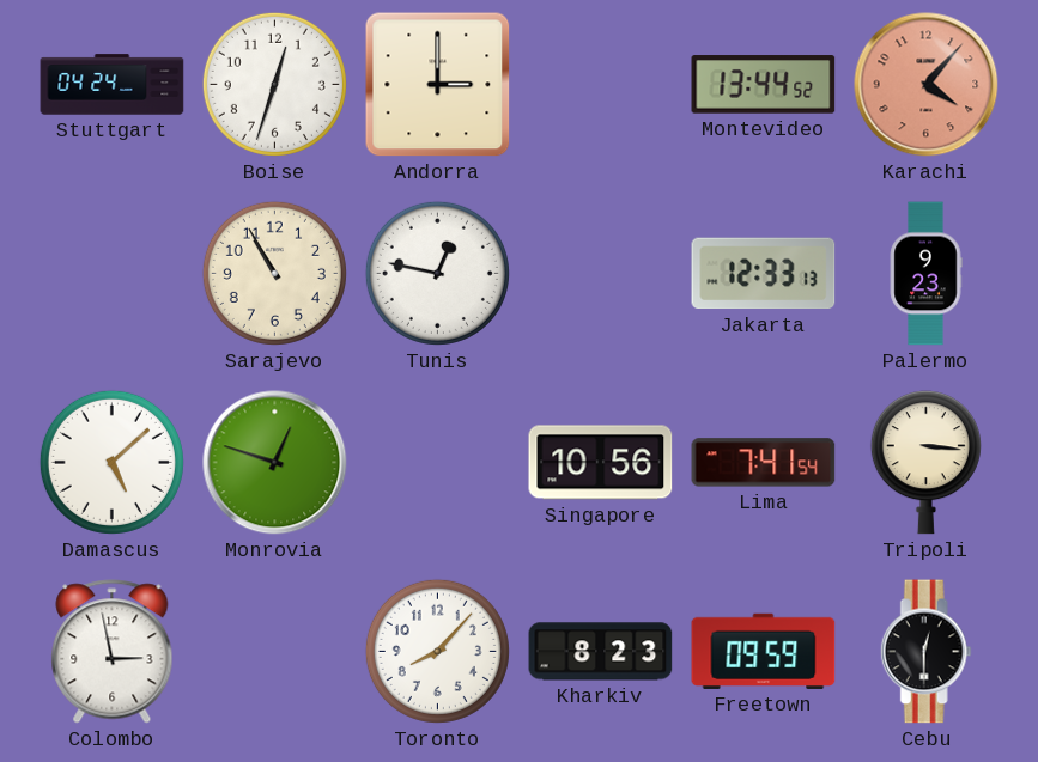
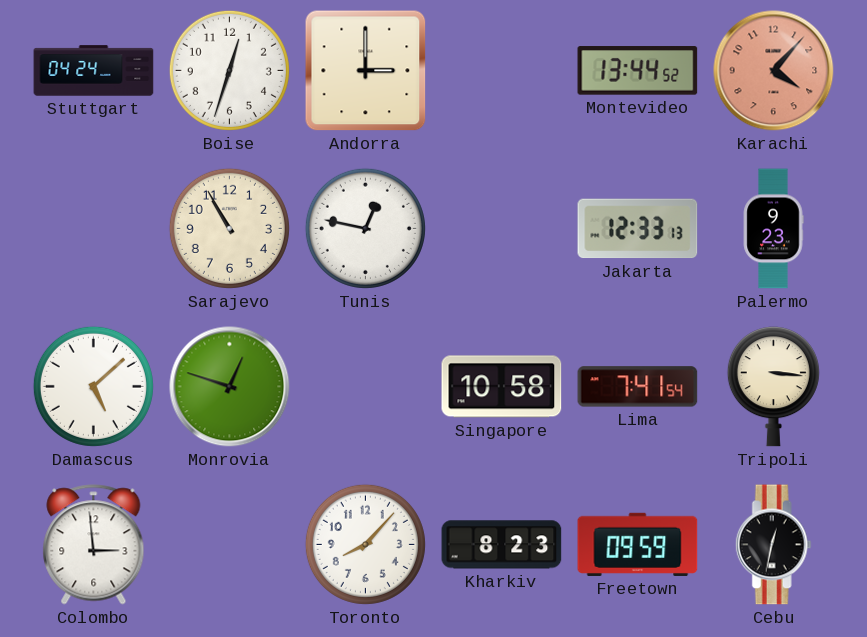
Singapore: 10:56 -> 10:58
Colombo: 2:58 -> 2:59
Cebu: 12:30 -> 12:32
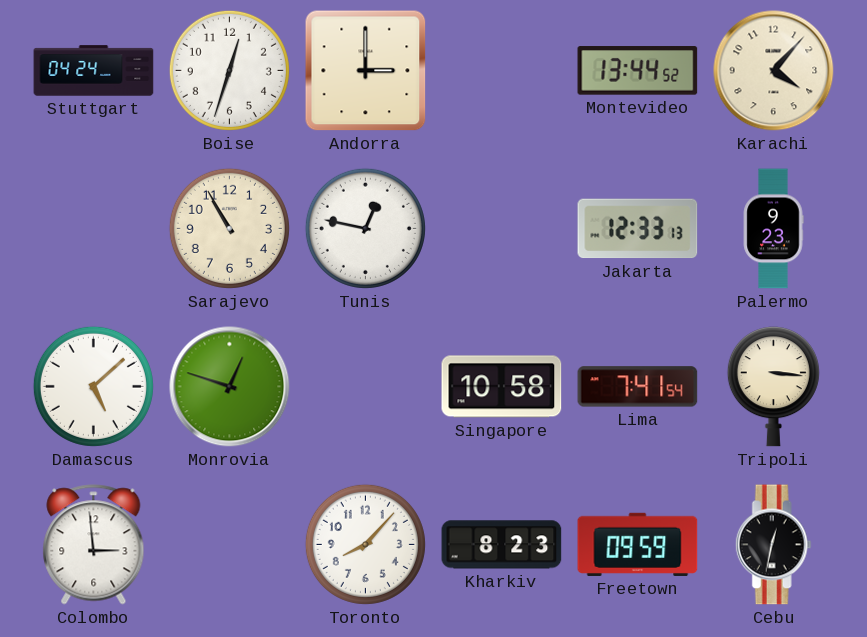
Karachi dial: salmon -> cream
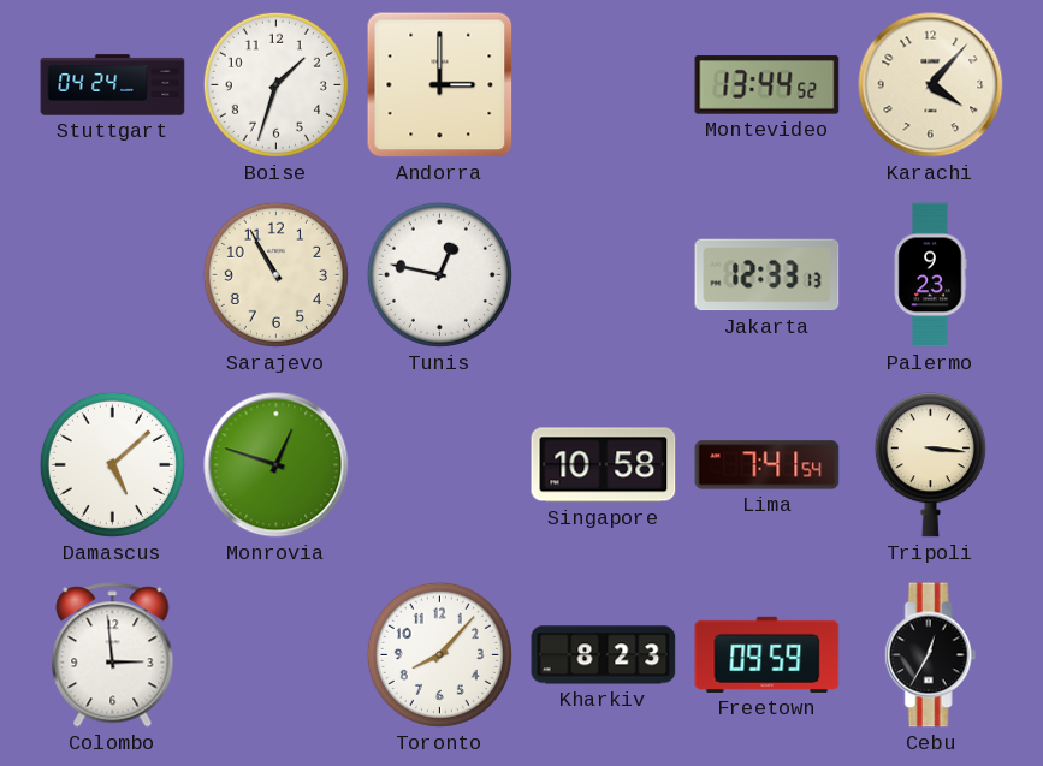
Boise: 12:33 -> 1:33
Cebu: 12:32 -> 12:35
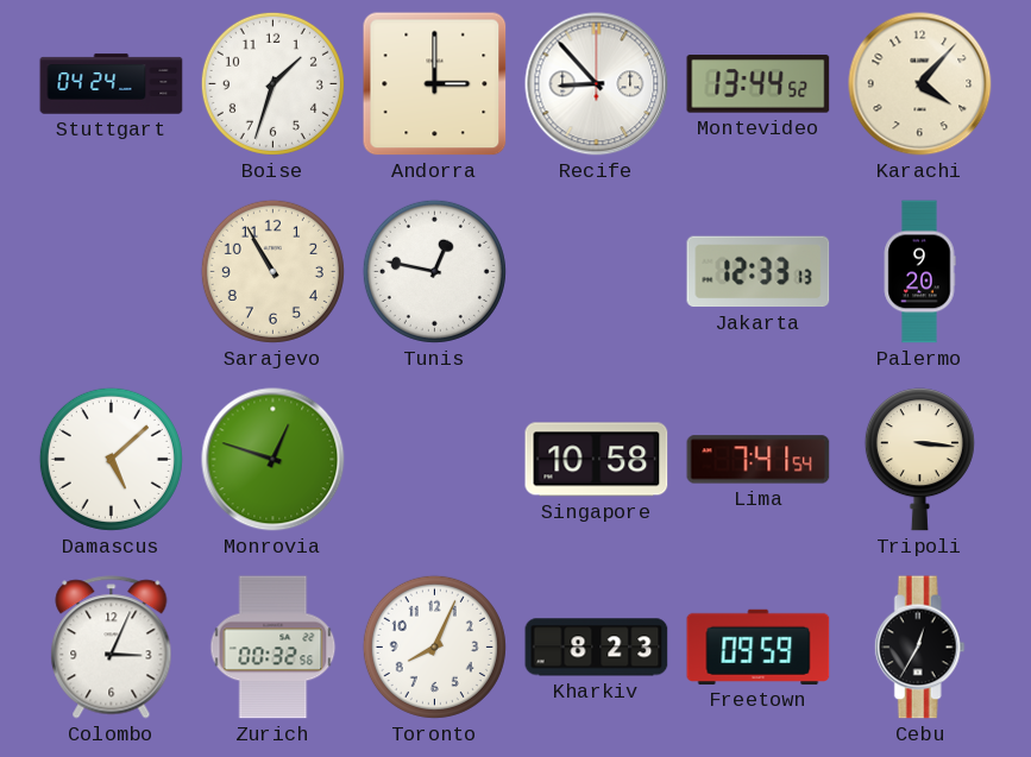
Recife: none -> 8:53
Palermo: 9:23 -> 9:20
Colombo: 2:59 -> 3:04
Zurich: none -> 00:32
Toronto: 8:07 -> 8:04
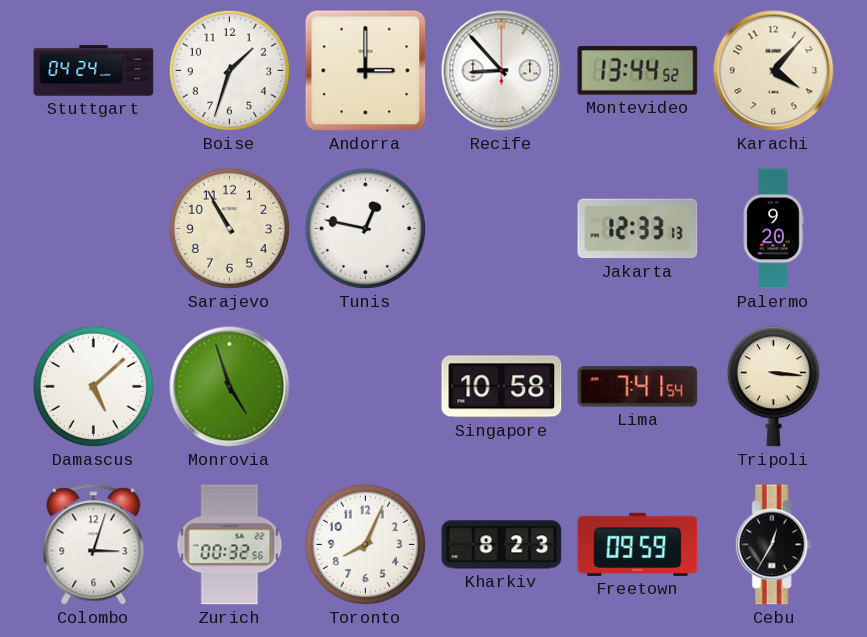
Monrovia: 12:48 -> 4:57
Colombo: 3:04 -> 3:03
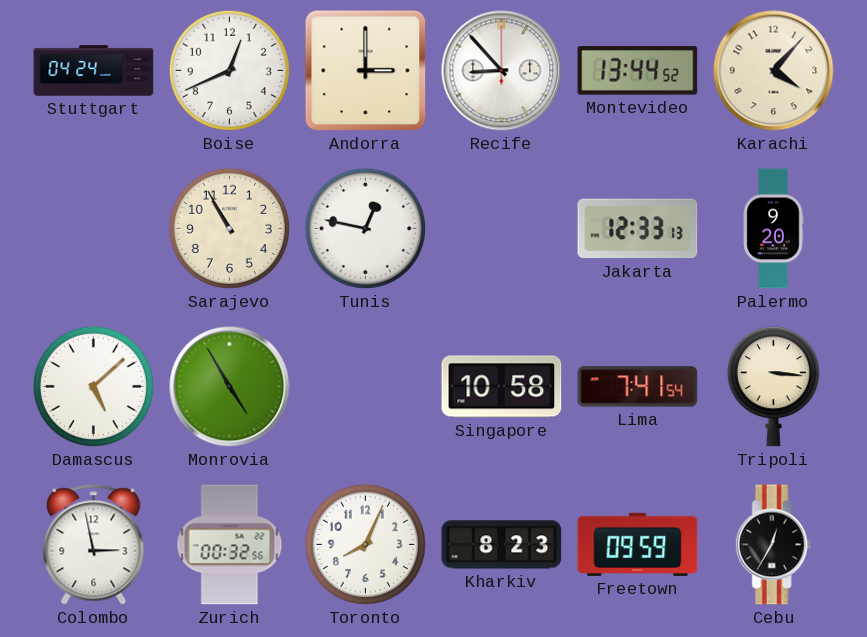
Boise: 1:33 -> 12:41
Monrovia: 4:57 -> 4:55
Colombo: 3:03 -> 2:58
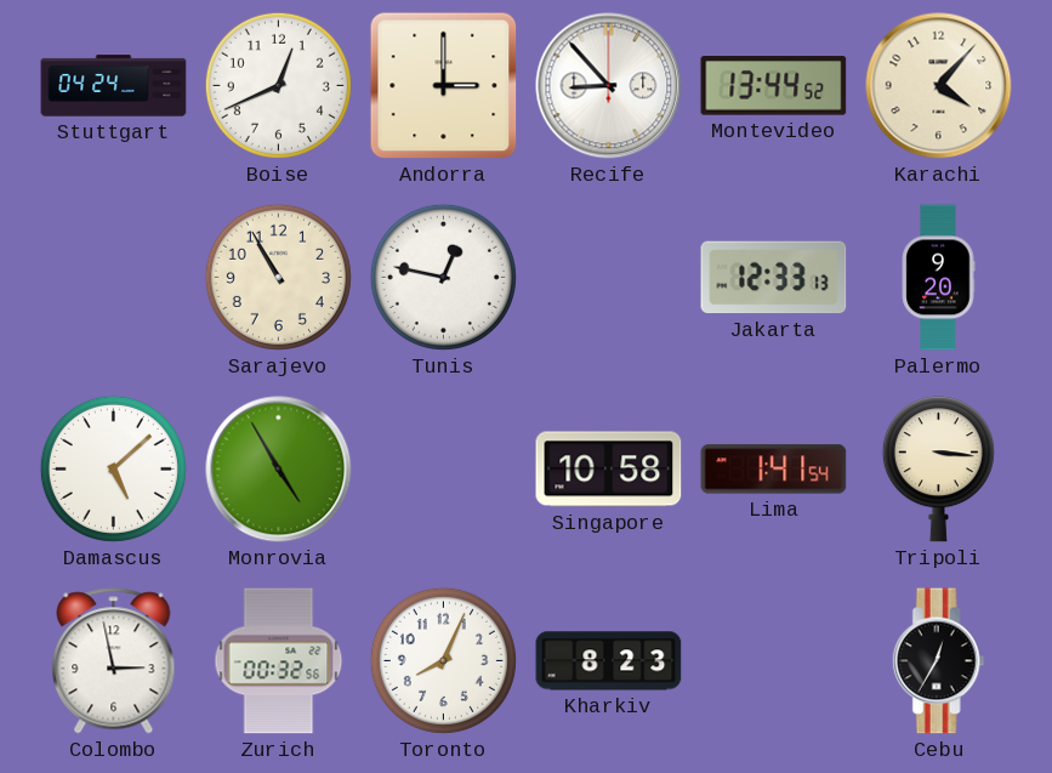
Lima: 7:41 -> 1:41
Freetown: 09:59 -> none
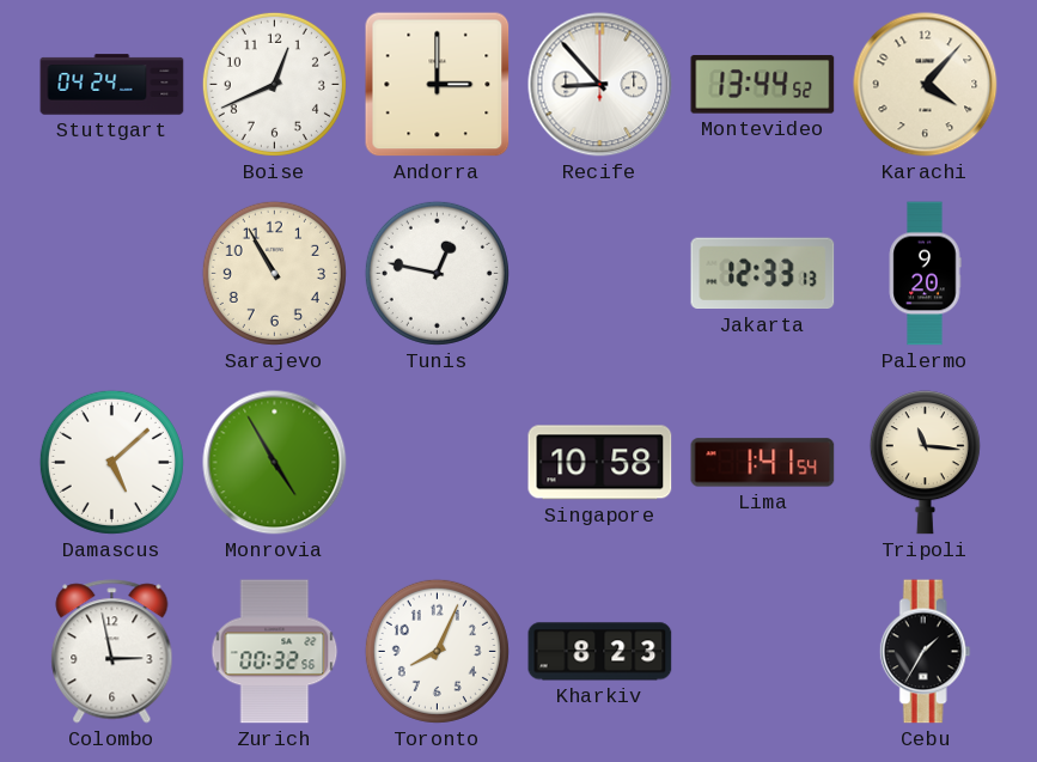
Tripoli: 3:16 -> 11:16
Cebu: 12:35 -> 1:35
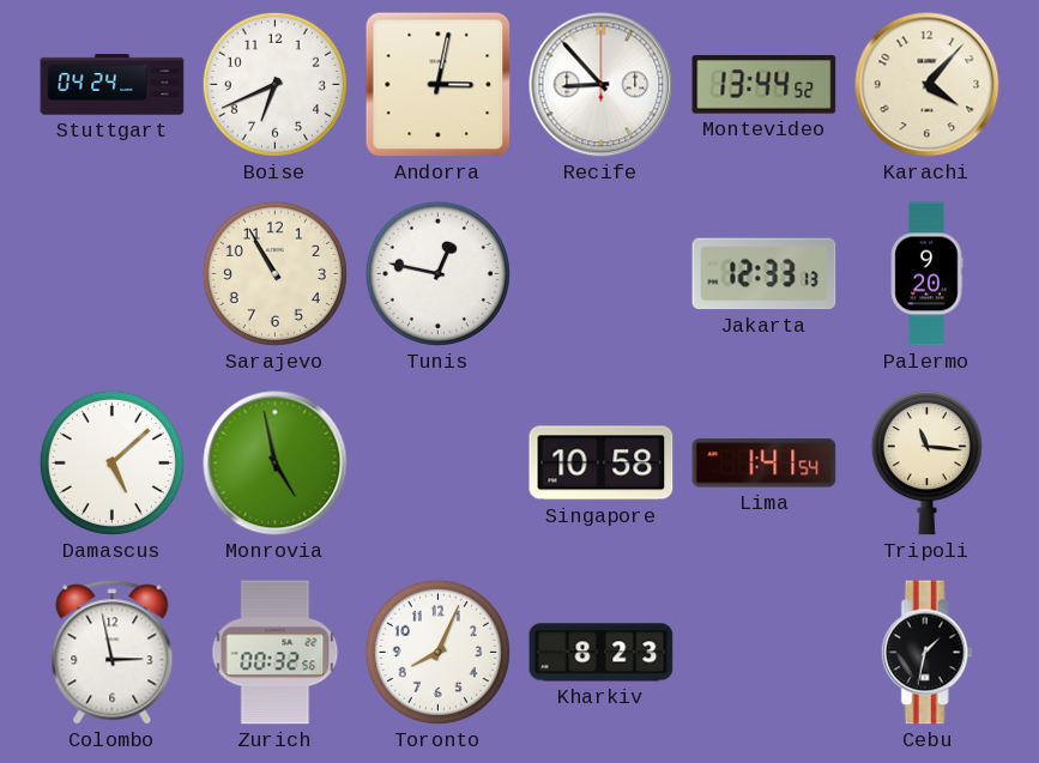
Boise: 12:41 -> 6:41
Andorra: 3:00 -> 3:02
Monrovia: 4:55 -> 4:58
Cebu: 1:35 -> 1:32
